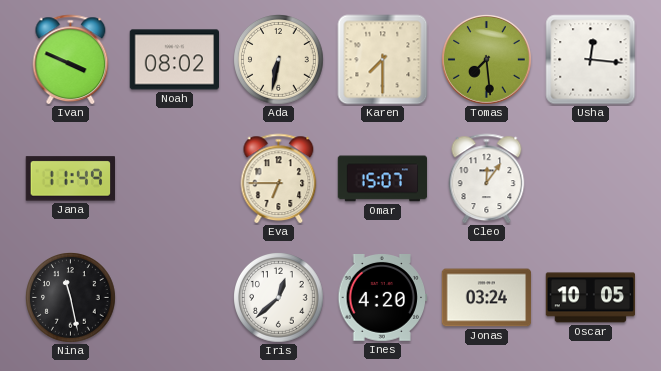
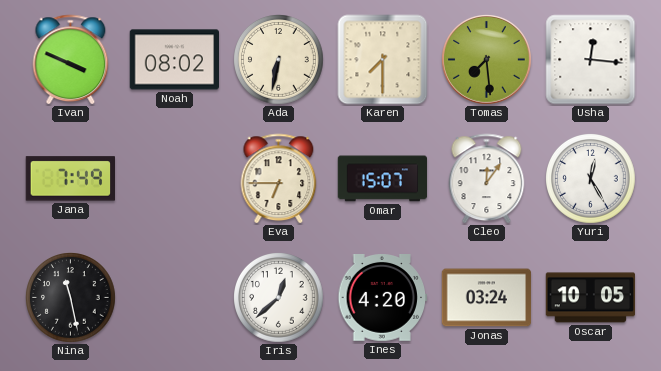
Jana: 11:49 -> 7:49
Yuri: none -> 12:25
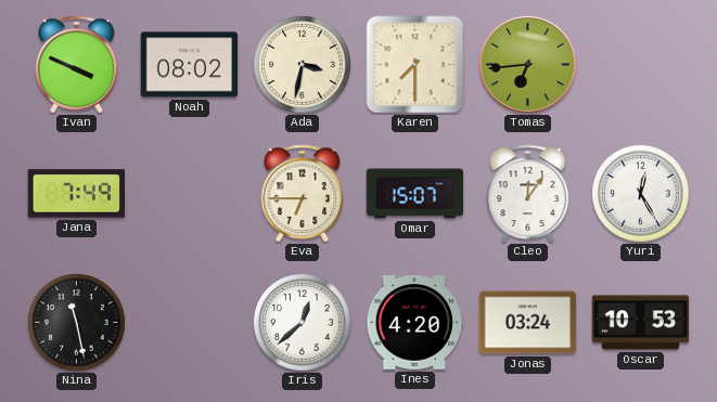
Ada: 6:32 -> 3:32
Tomas: 7:29 -> 6:44
Usha: 12:16 -> none
Oscar: 10:05 -> 10:53
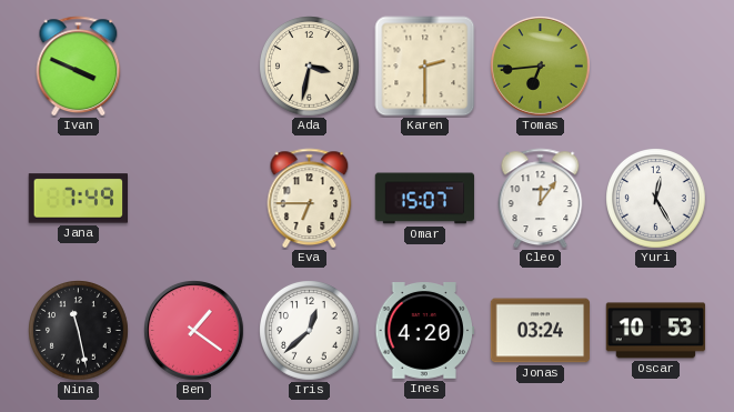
Noah: 08:02 -> none
Karen: 7:30 -> 2:30
Ben: none -> 1:21
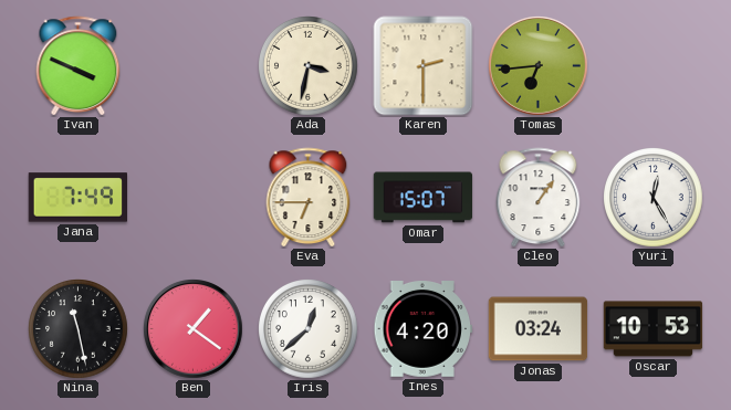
Cleo: 12:06 -> 1:06
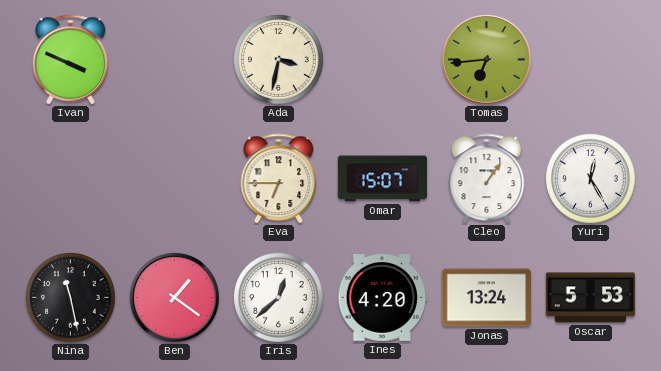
Karen: 2:30 -> none
Jana: 7:49 -> none
Jonas: 03:24 -> 13:24
Oscar: 10:53 -> 5:53
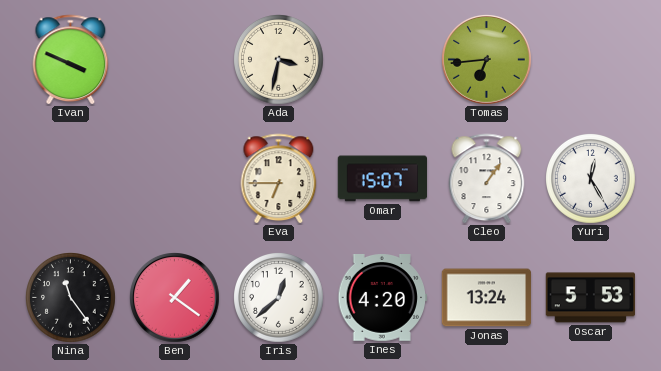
Nina: 11:28 -> 11:24
